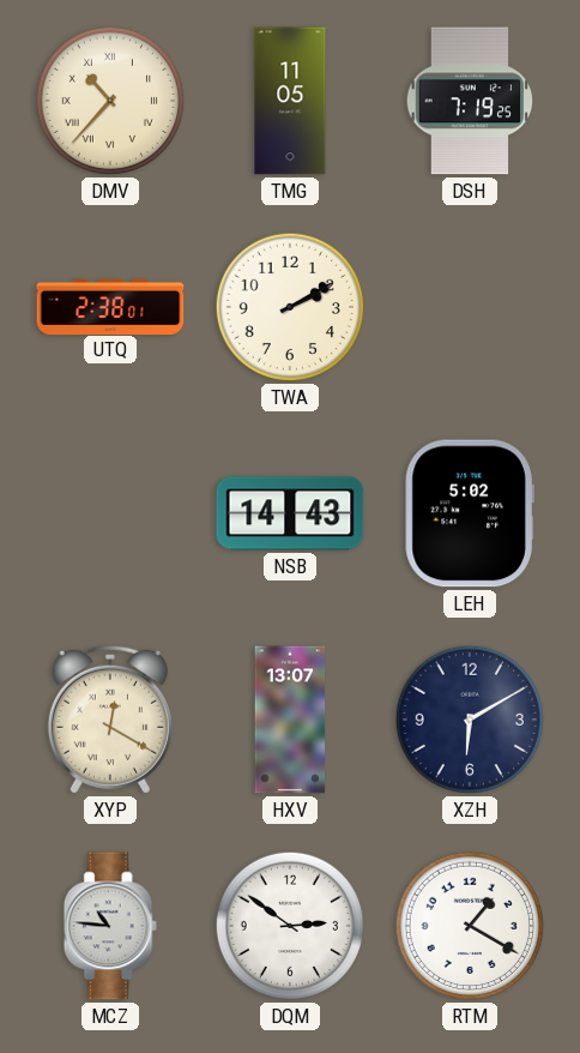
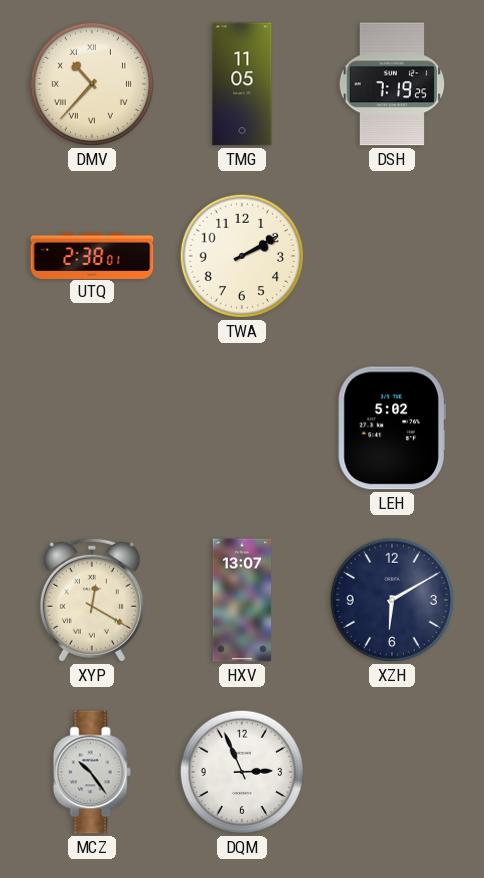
NSB: 14:43 -> none
MCZ: 10:46 -> 10:24
DQM: 2:51 -> 2:56
RTM: 1:20 -> none
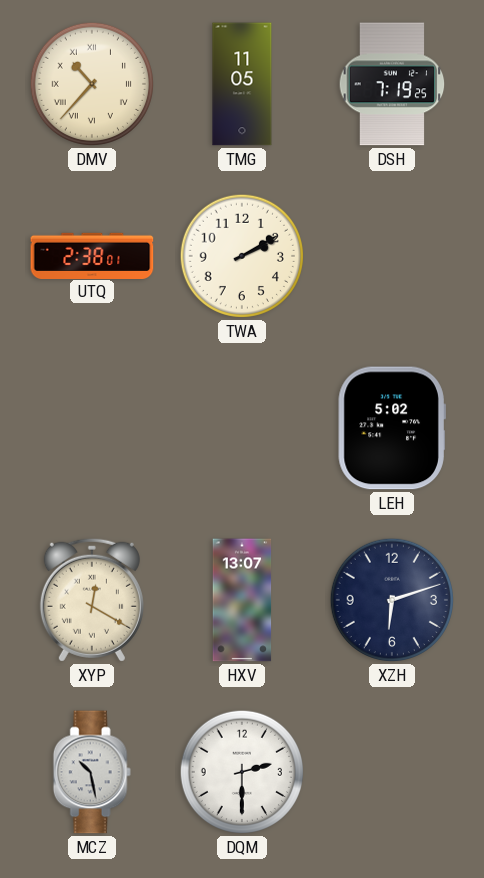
XZH: 6:10 -> 6:12
MCZ: 10:24 -> 10:28
DQM: 2:56 -> 2:30
